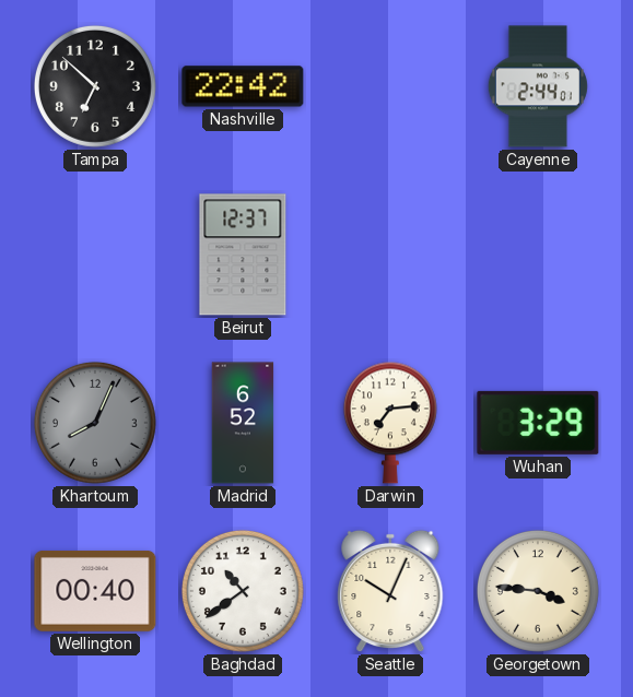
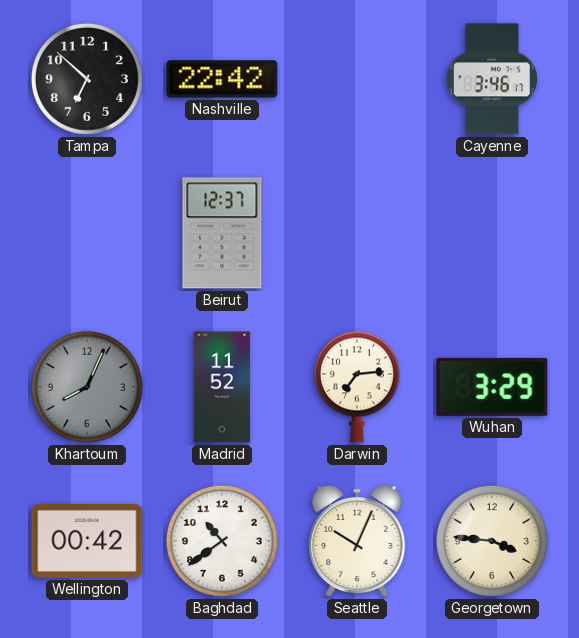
Cayenne: 2:44 -> 3:46
Madrid: 6:52 -> 11:52
Wellington: 00:40 -> 00:42
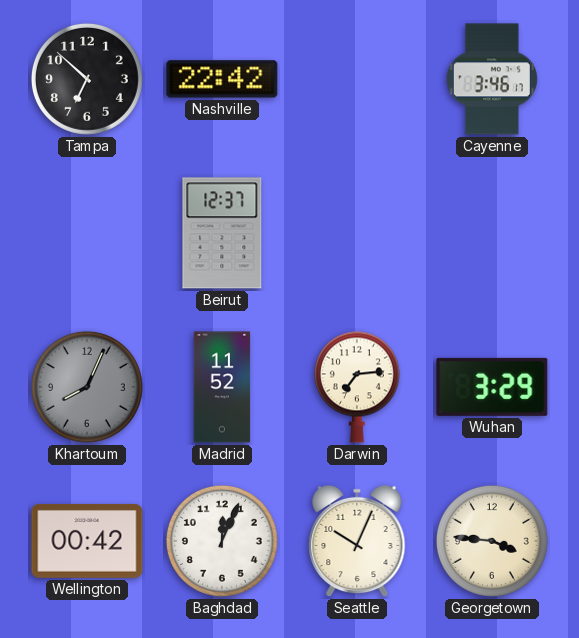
Baghdad: 10:39 -> 12:04
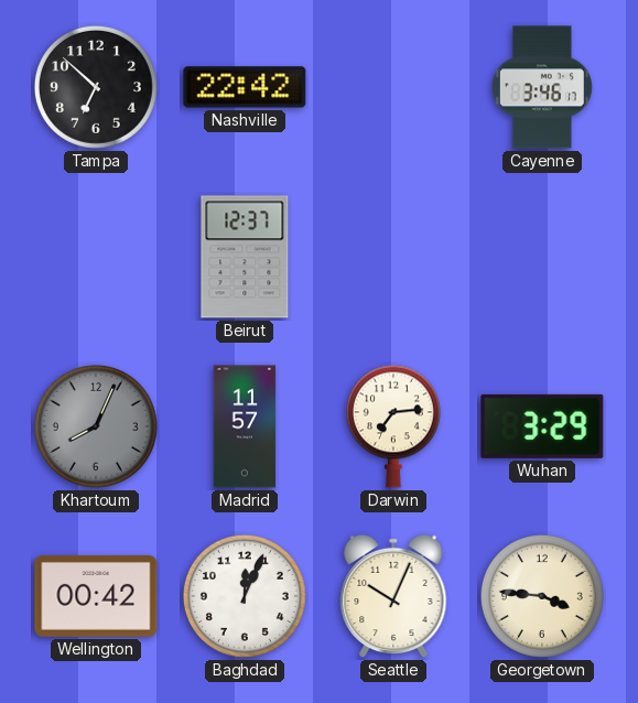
Madrid: 11:52 -> 11:57
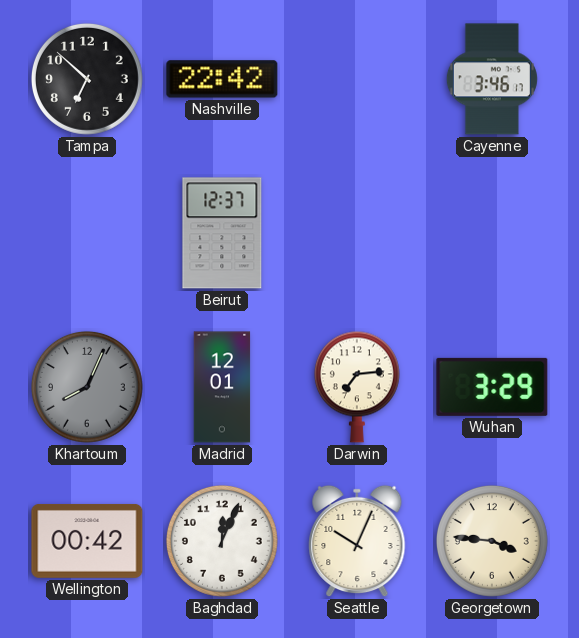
Madrid: 11:57 -> 12:01
